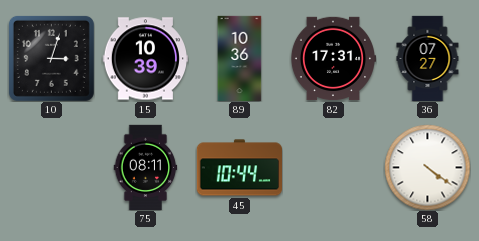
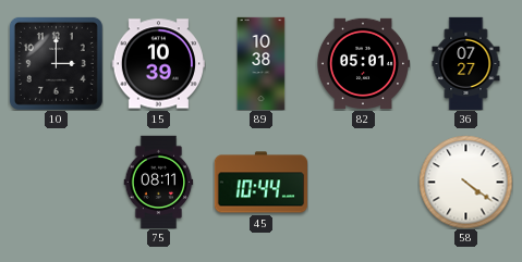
10: 3:03 -> 3:00
89: 10:36 -> 10:38
82: 17:31 -> 05:01
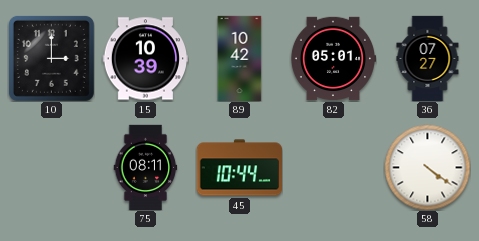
89: 10:38 -> 10:42
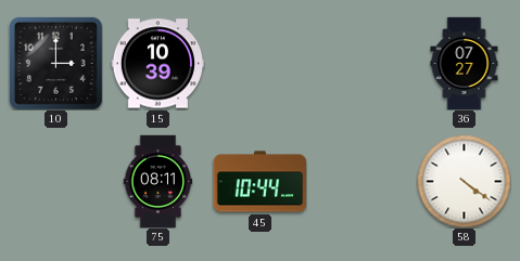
89: 10:42 -> none
82: 05:01 -> none
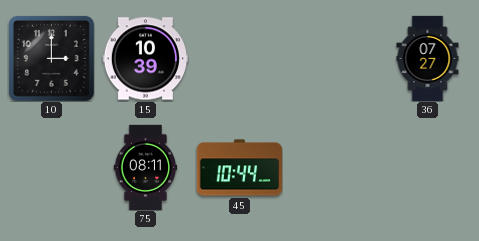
58: 4:21 -> none
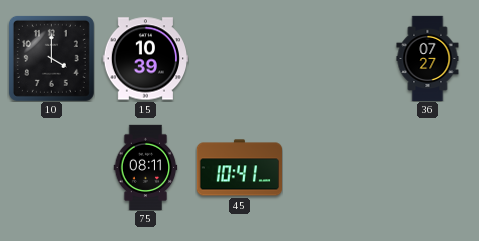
10: 3:00 -> 4:00
45: 10:44 -> 10:41
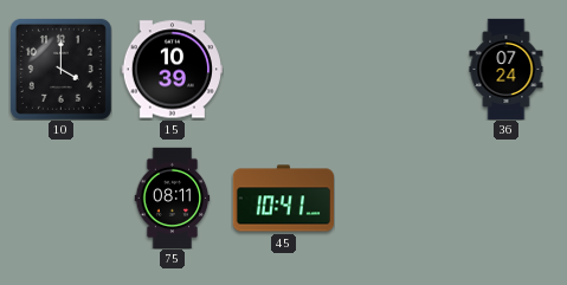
36: 07:27 -> 07:24
